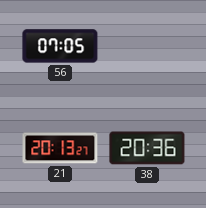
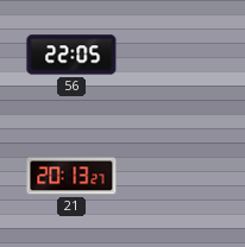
56: 07:05 -> 22:05
38: 20:36 -> none
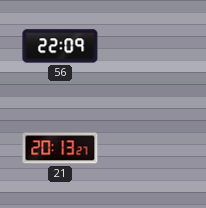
56: 22:05 -> 22:09
